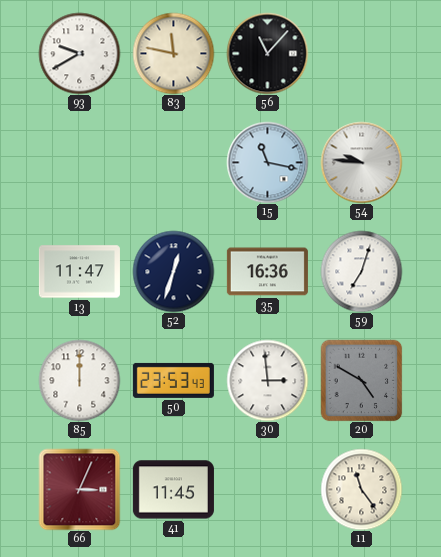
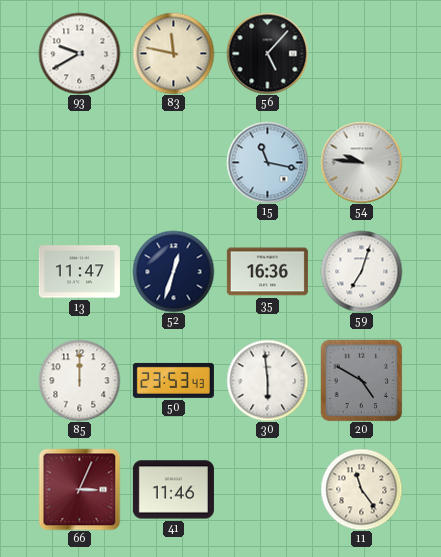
56: 11:07 -> 5:07
30: 2:59 -> 5:59
41: 11:45 -> 11:46
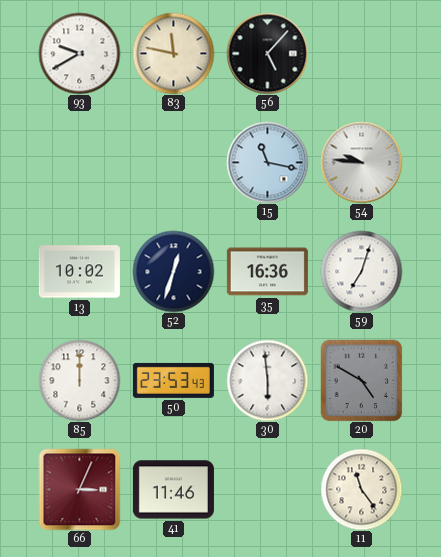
13: 11:47 -> 10:02
